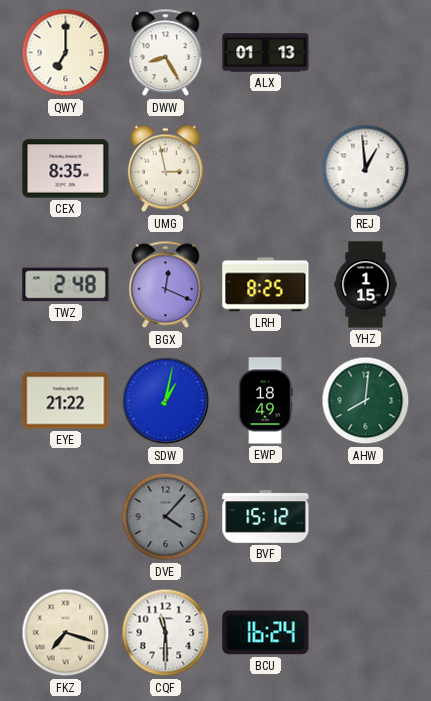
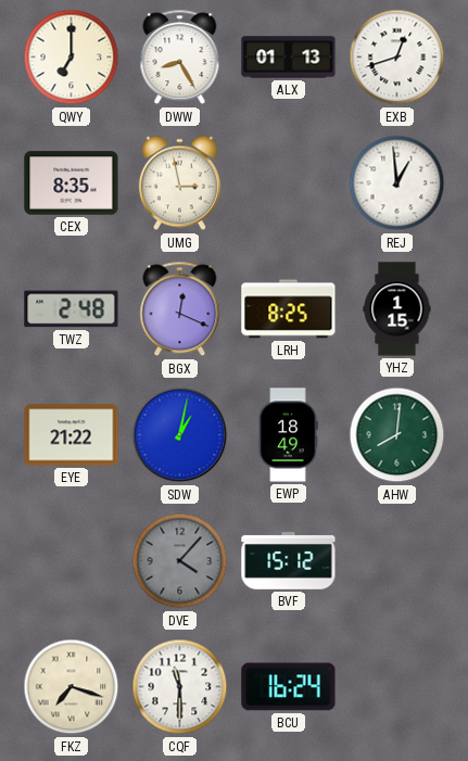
EXB: none -> 12:42
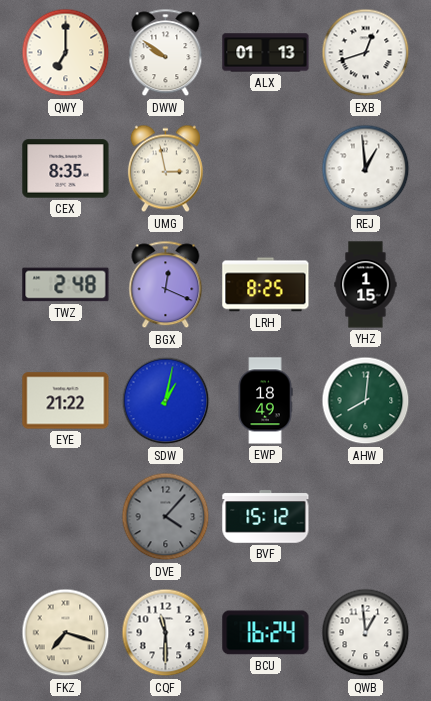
DWW: 8:25 -> 9:51
QWB: none -> 12:59
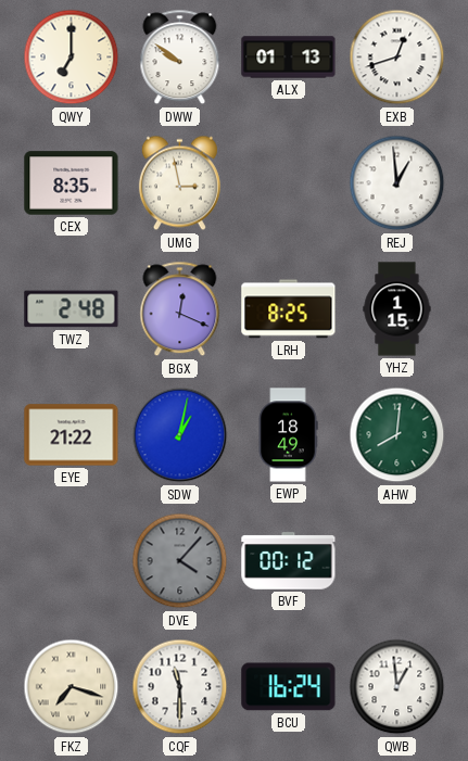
BVF: 15:12 -> 00:12
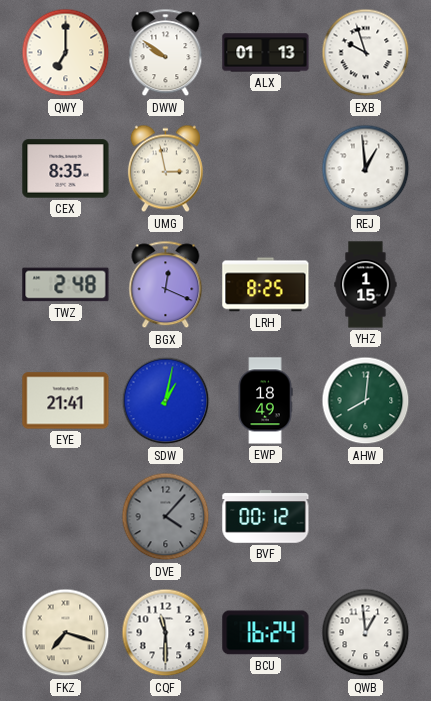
EXB: 12:42 -> 9:57
EYE: 21:22 -> 21:41
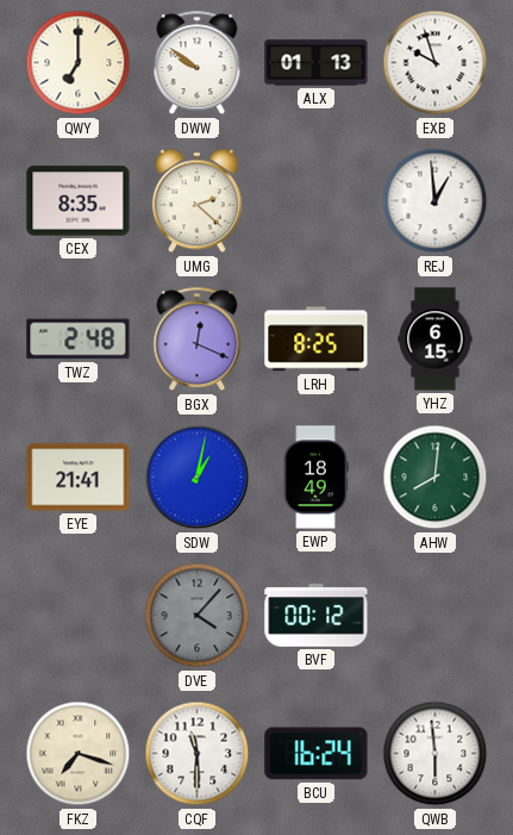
UMG: 2:58 -> 2:22
YHZ: 1:15 -> 6:15
QWB: 12:59 -> 5:59
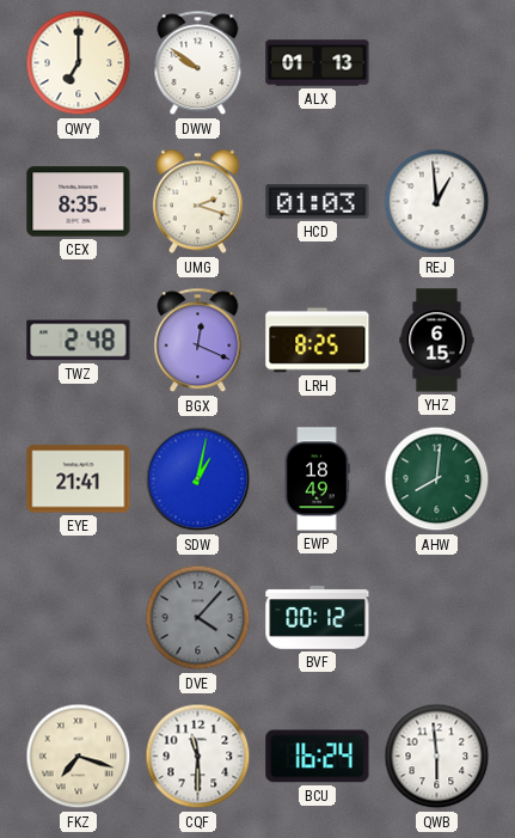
EXB: 9:57 -> none
UMG: 2:22 -> 2:18
HCD: none -> 01:03
